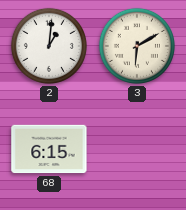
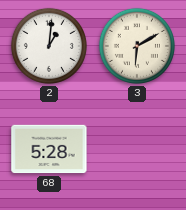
68: 6:15 -> 5:28
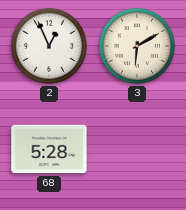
2: 1:01 -> 12:56
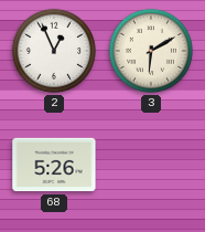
68: 5:28 -> 5:26
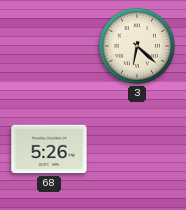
2: 12:56 -> none
3: 6:10 -> 6:22
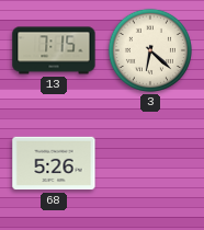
13: none -> 7:15
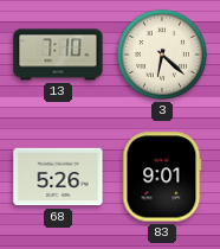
13: 7:15 -> 7:10
83: none -> 9:01
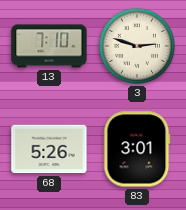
3: 6:22 -> 2:48
83: 9:01 -> 3:01
